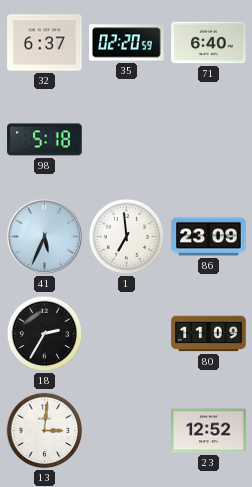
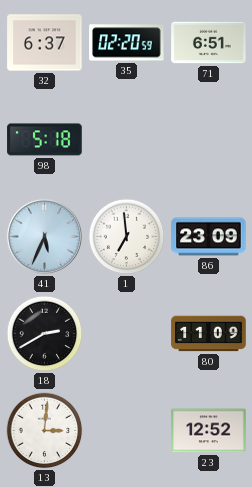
71: 6:40 -> 6:51
18: 2:35 -> 2:40
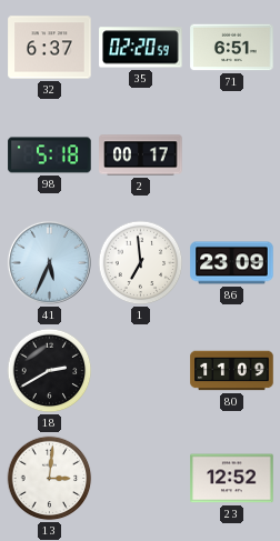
2: none -> 00:17
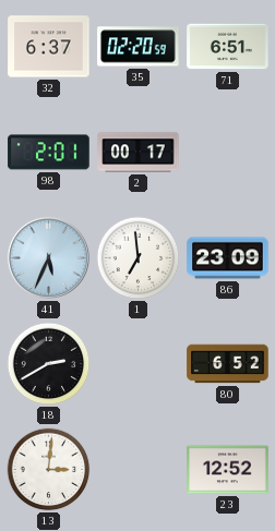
98: 5:18 -> 2:01
80: 11:09 -> 6:52
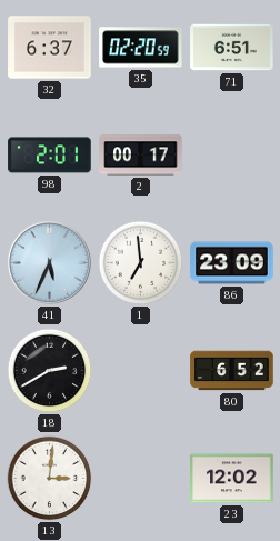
23: 12:52 -> 12:02
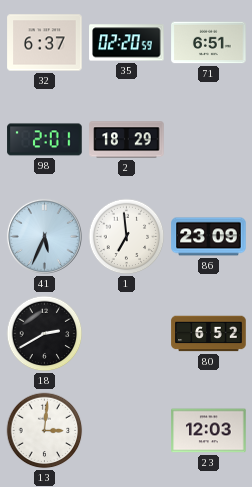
2: 00:17 -> 18:29
23: 12:02 -> 12:03
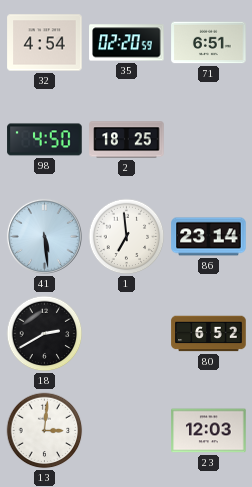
32: 6:37 -> 4:54
98: 2:01 -> 4:50
2: 18:29 -> 18:25
41: 5:34 -> 5:29
86: 23:09 -> 23:14
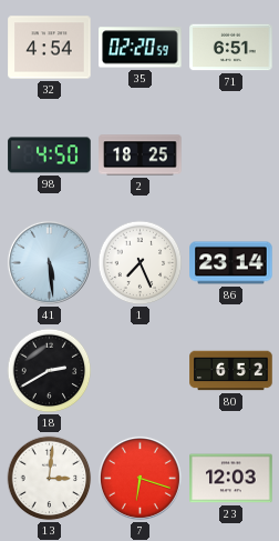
1: 6:59 -> 7:26
7: none -> 6:18
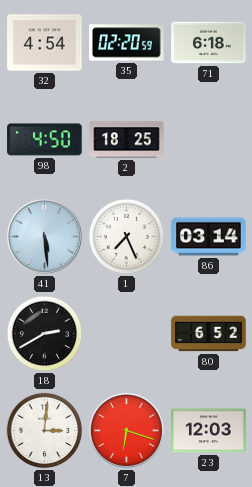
71: 6:51 -> 6:18
86: 23:14 -> 03:14
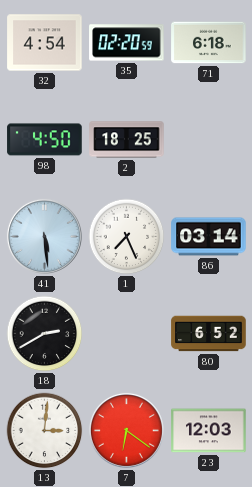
7: 6:18 -> 6:21
